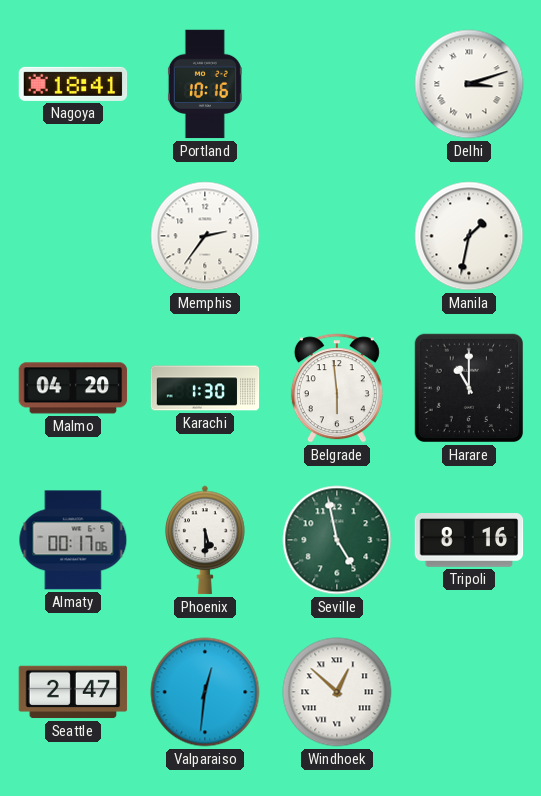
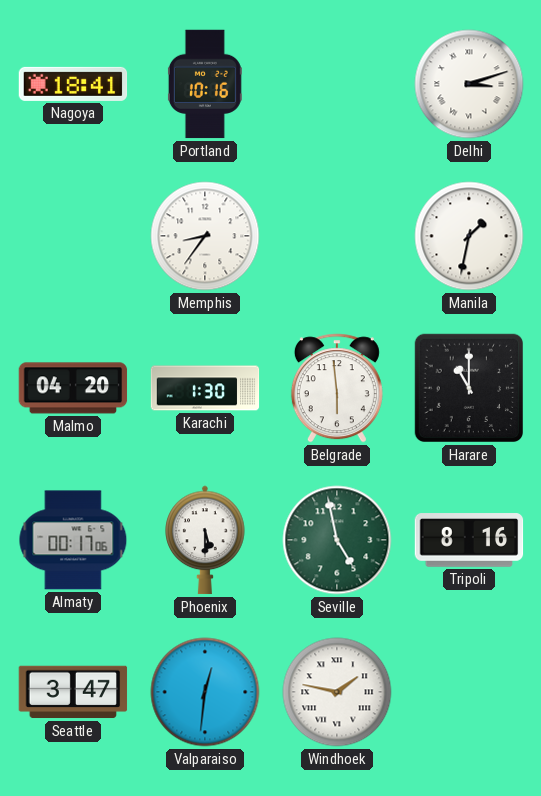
Memphis: 2:36 -> 8:36
Seattle: 2:47 -> 3:47
Windhoek: 12:52 -> 1:47
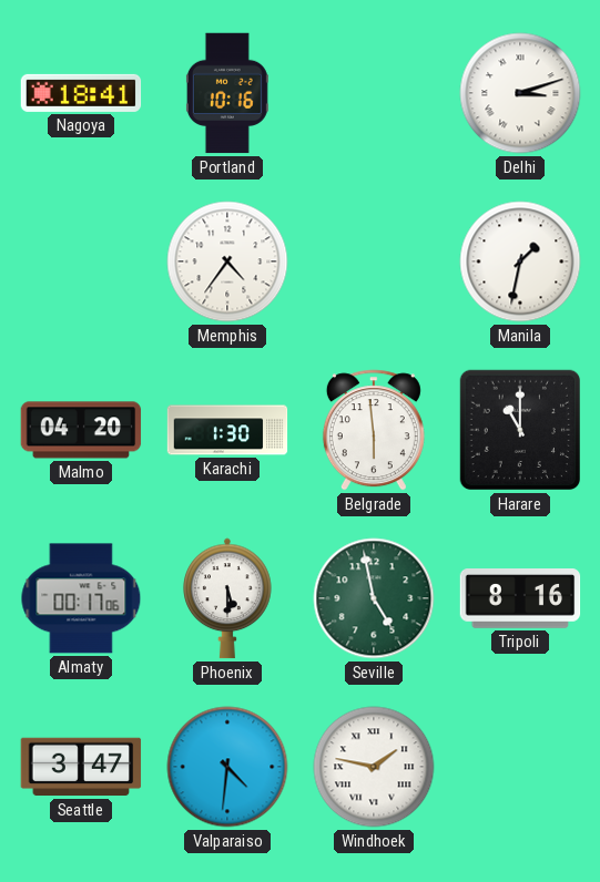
Memphis: 8:36 -> 4:36
Valparaiso: 12:31 -> 4:31
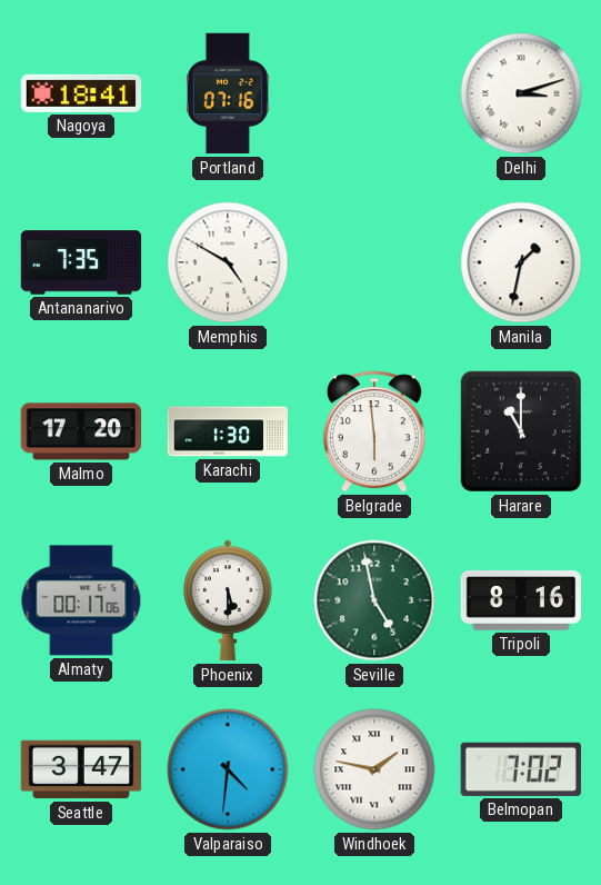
Portland: 10:16 -> 07:16
Antananarivo: none -> 7:35
Memphis: 4:36 -> 4:50
Malmo: 04:20 -> 17:20
Belmopan: none -> 7:02
